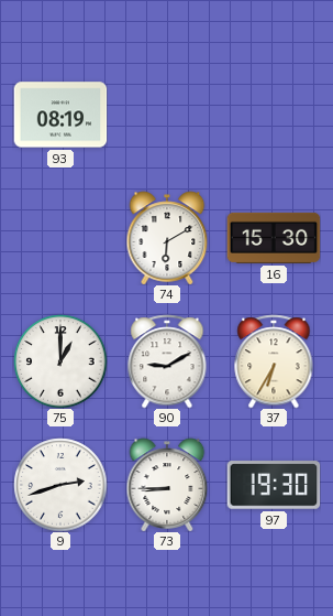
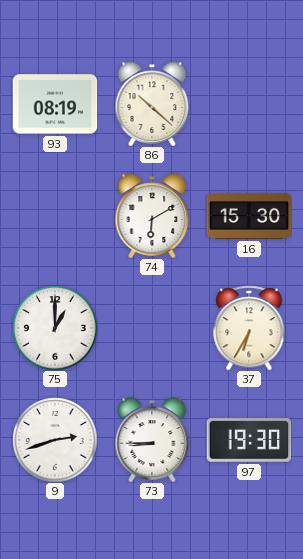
86: none -> 10:22
90: 9:10 -> none
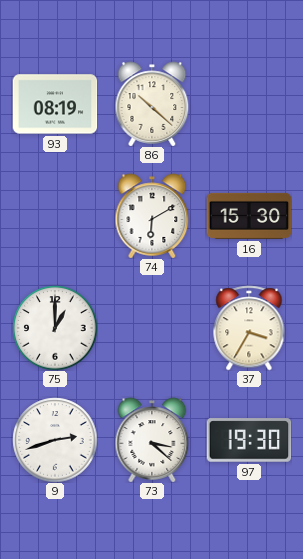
37: 6:35 -> 3:35
73: 8:45 -> 3:22
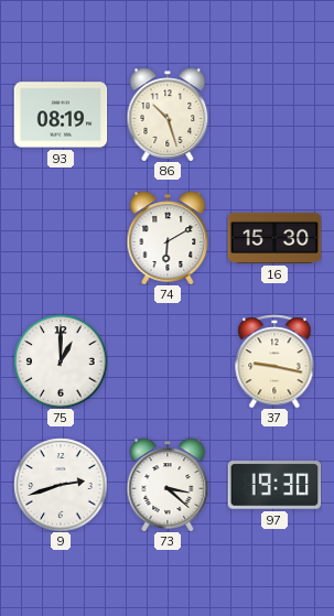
86: 10:22 -> 10:27
37: 3:35 -> 9:17
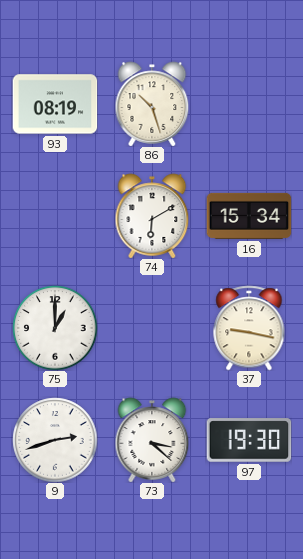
16: 15:30 -> 15:34
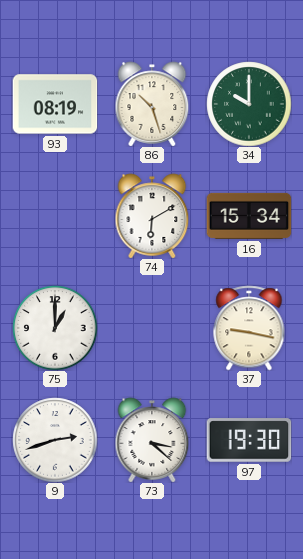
34: none -> 10:00
